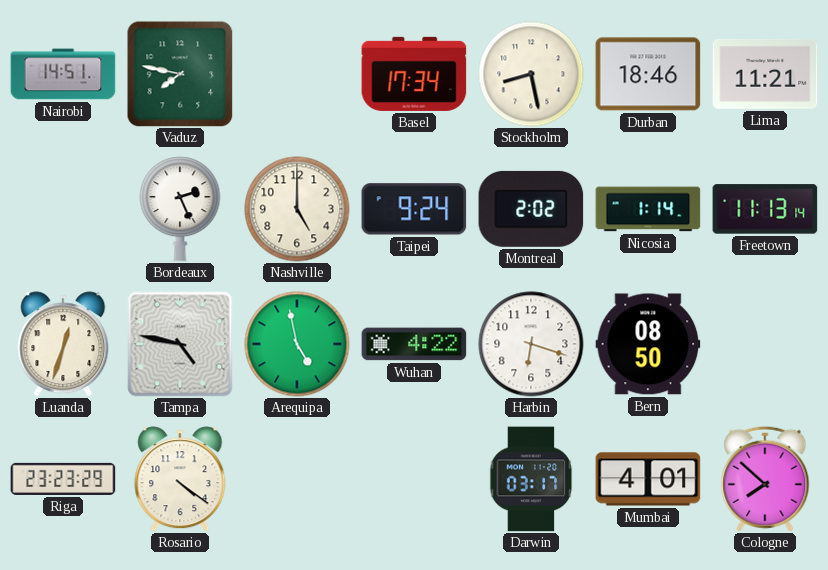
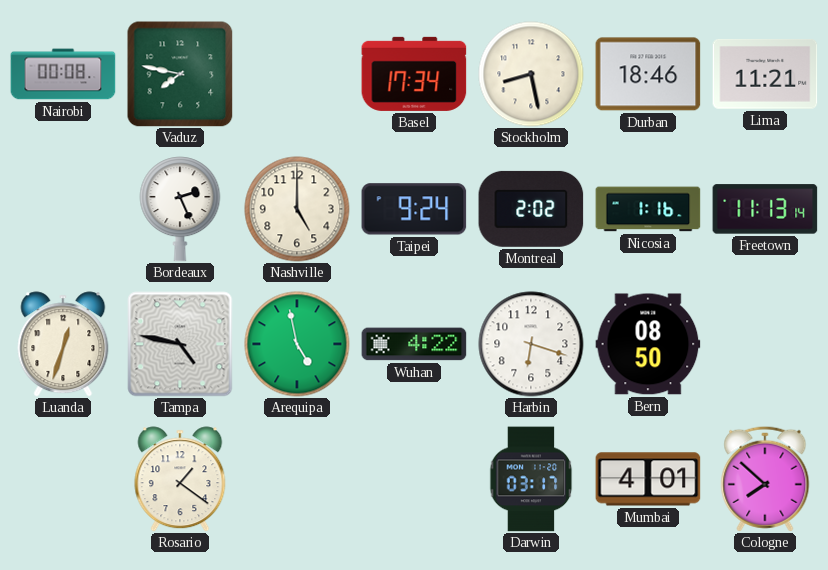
Nairobi: 14:51 -> 00:08
Nicosia: 1:14 -> 1:16
Riga: 23:23 -> none
Rosario: 4:21 -> 1:21
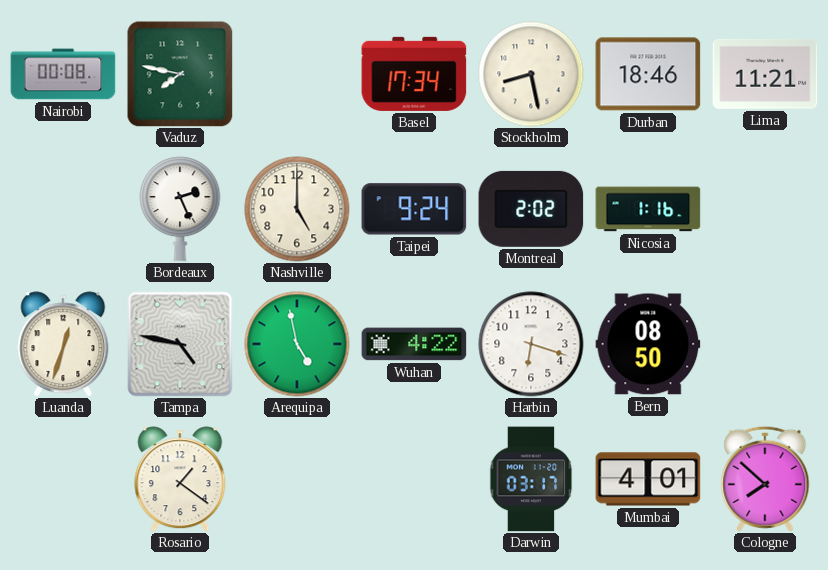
Freetown: 11:13 -> none
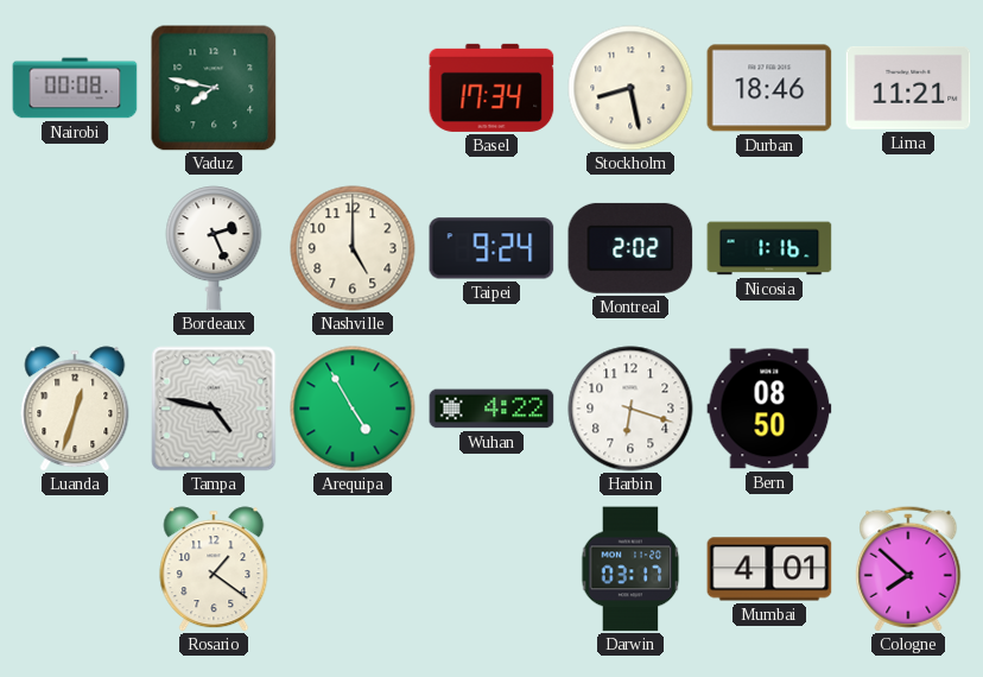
Arequipa: 4:58 -> 4:55
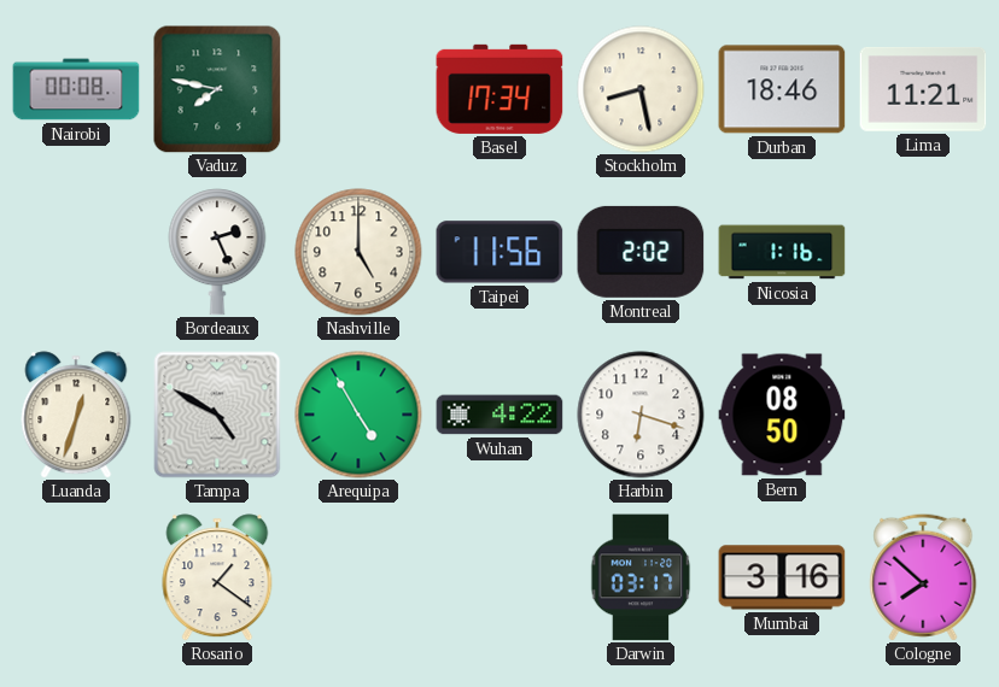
Taipei: 9:24 -> 11:56
Tampa: 4:47 -> 4:50
Mumbai: 4:01 -> 3:16
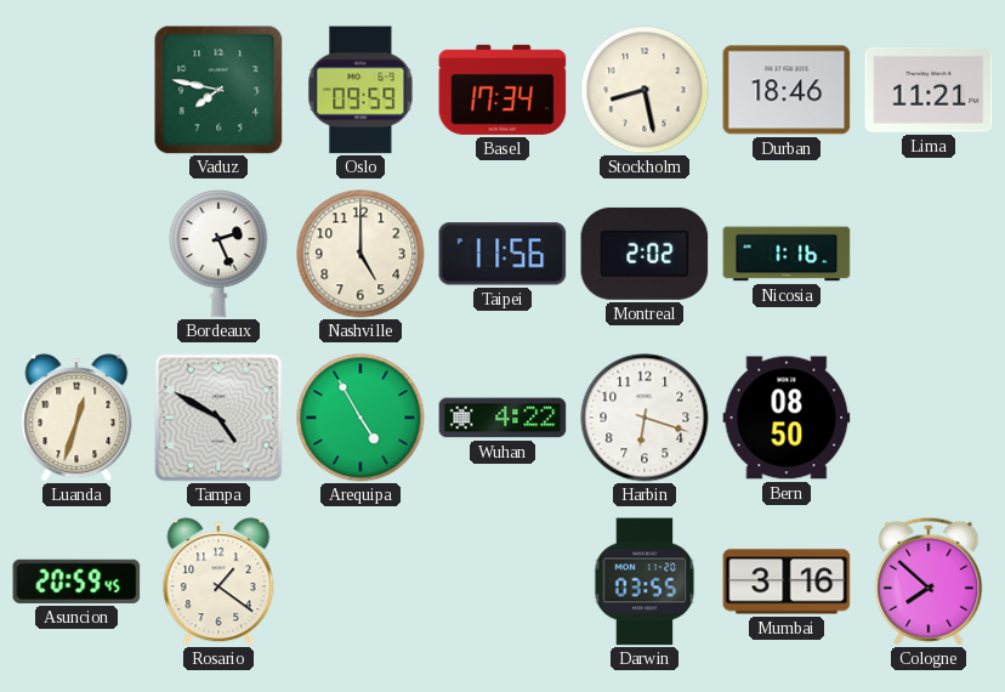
Nairobi: 00:08 -> none
Oslo: none -> 09:59
Asuncion: none -> 20:59
Darwin: 03:17 -> 03:55
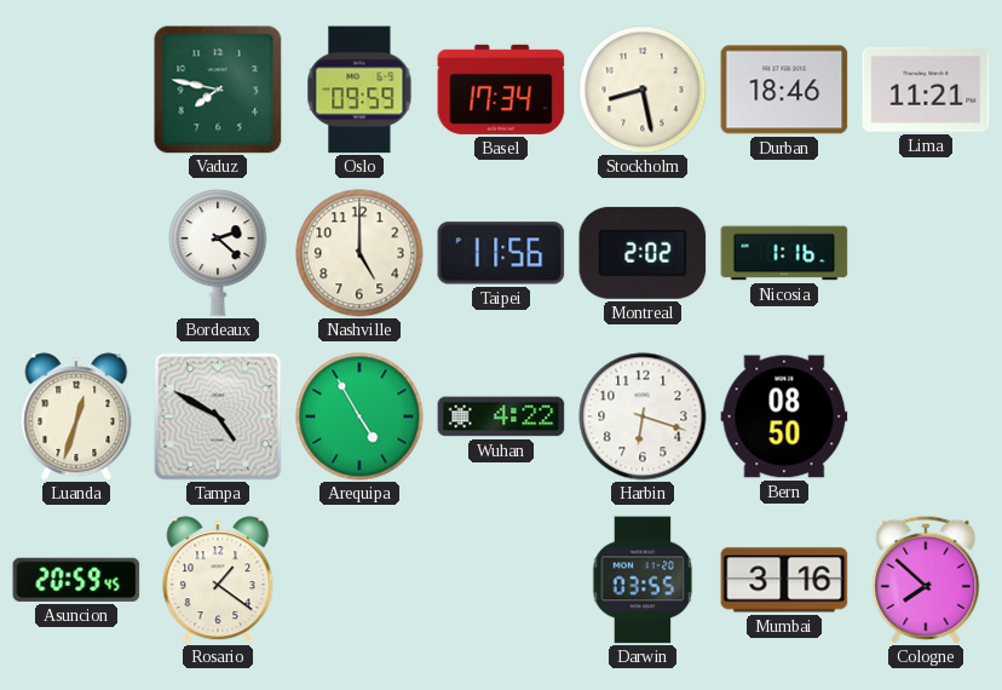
Bordeaux: 2:26 -> 2:22
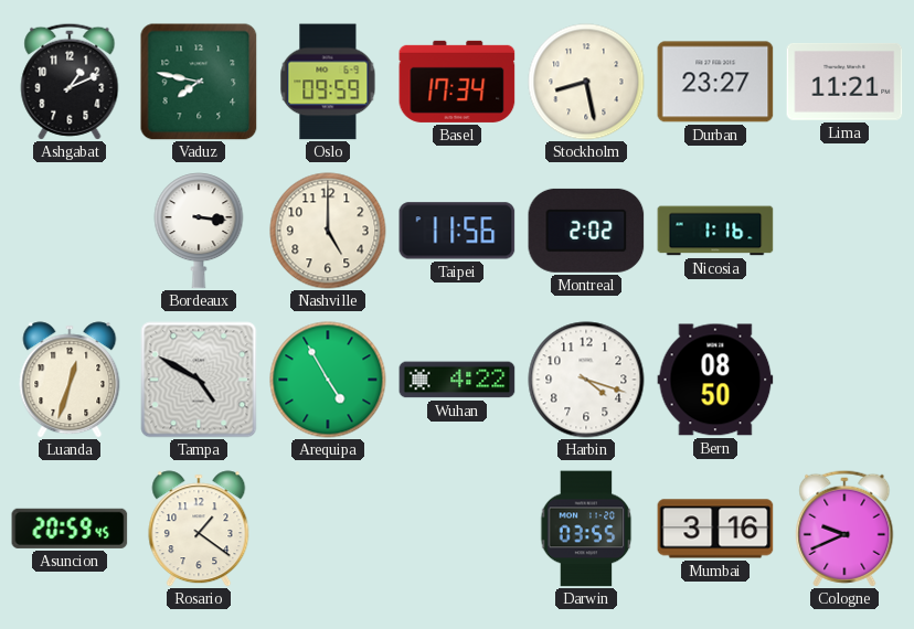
Ashgabat: none -> 1:11
Durban: 18:46 -> 23:27
Bordeaux: 2:22 -> 3:16
Harbin: 6:18 -> 4:18
Cologne: 7:52 -> 9:41
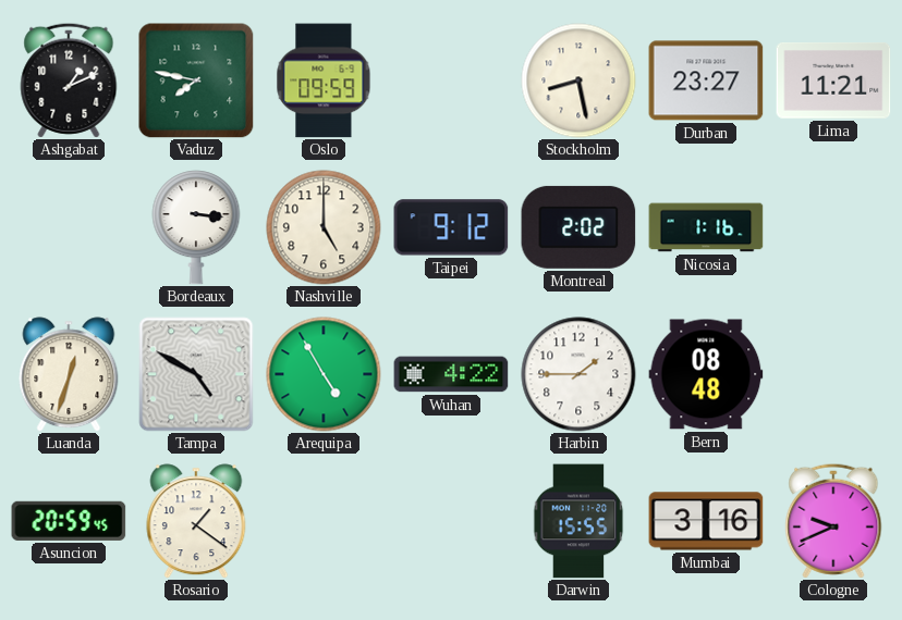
Basel: 17:34 -> none
Taipei: 11:56 -> 9:12
Harbin: 4:18 -> 1:45
Bern: 08:50 -> 08:48
Darwin: 03:55 -> 15:55
